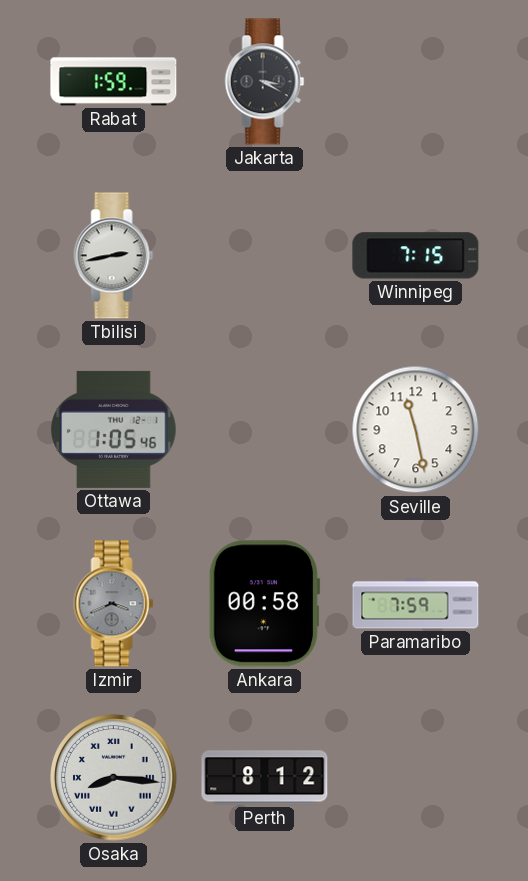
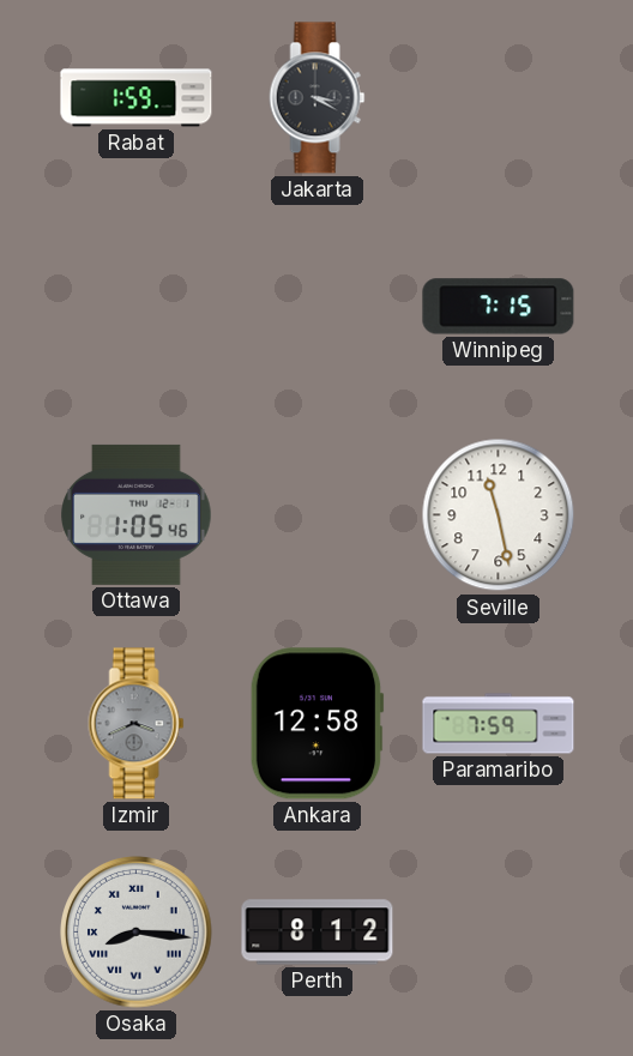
Tbilisi: 2:43 -> none
Ankara: 00:58 -> 12:58
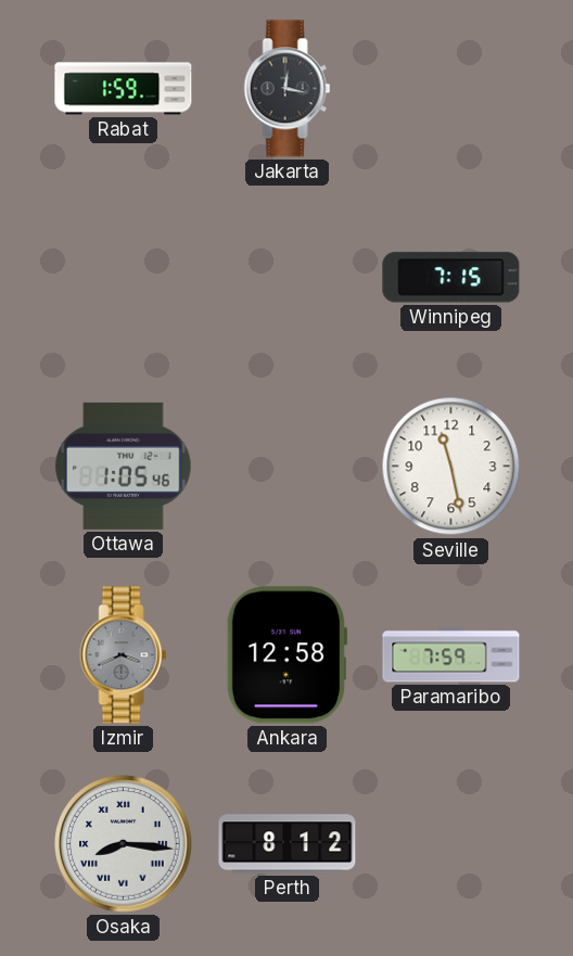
Jakarta: 3:20 -> 12:17
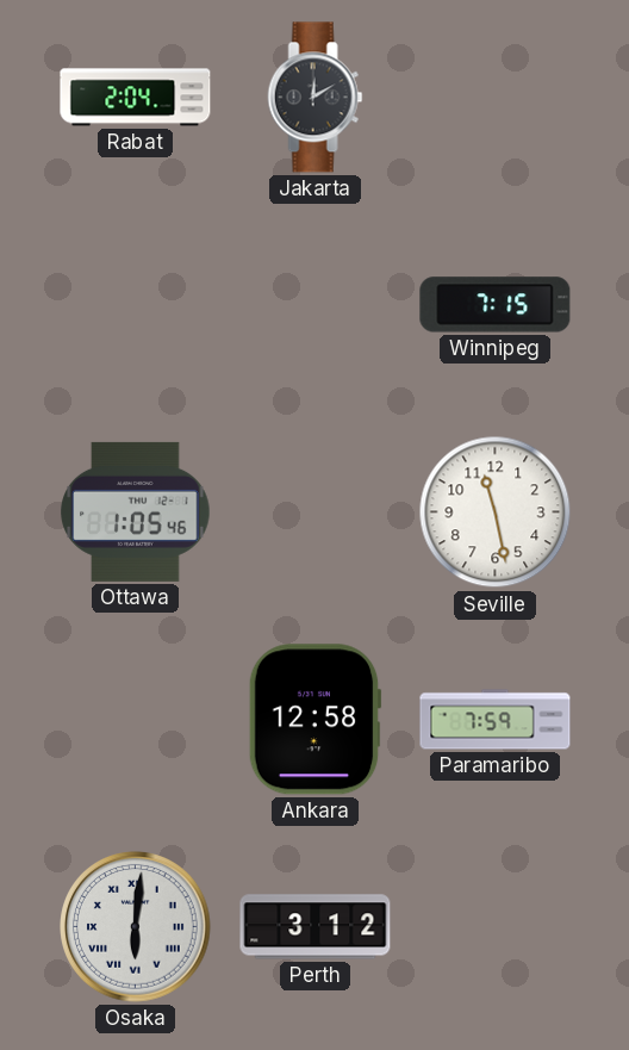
Rabat: 1:59 -> 2:04
Jakarta: 12:17 -> 12:10
Izmir: 3:41 -> none
Osaka: 8:16 -> 6:01
Perth: 8:12 -> 3:12
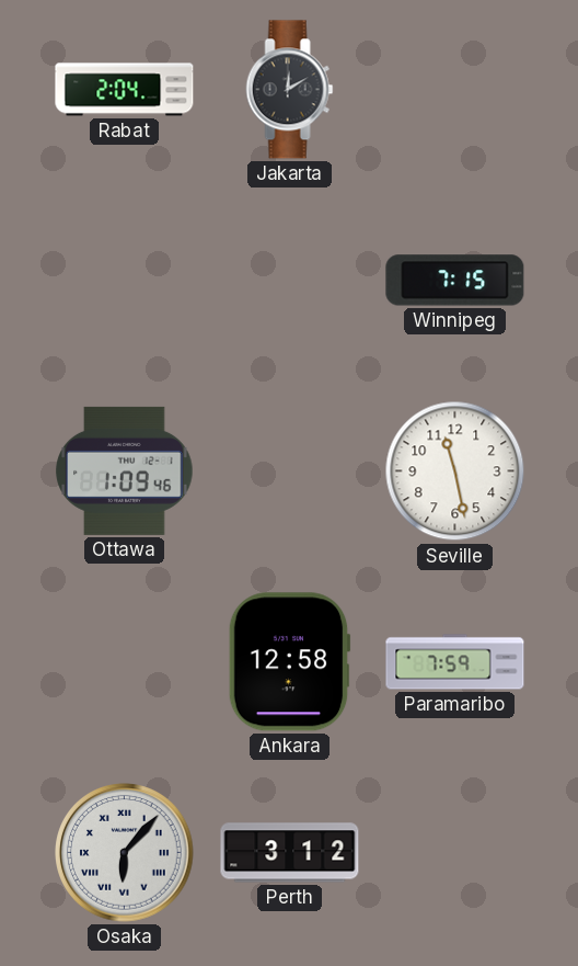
Ottawa: 1:05 -> 1:09
Osaka: 6:01 -> 6:07
